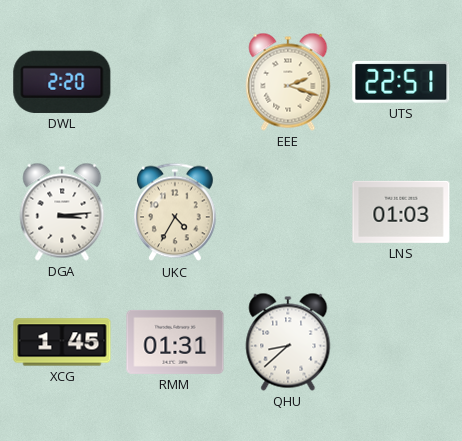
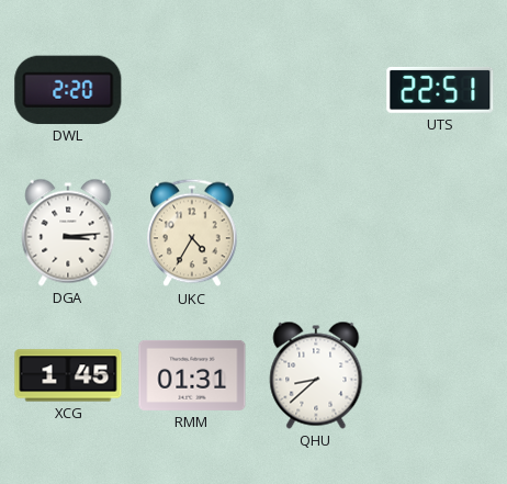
EEE: 2:18 -> none
LNS: 01:03 -> none
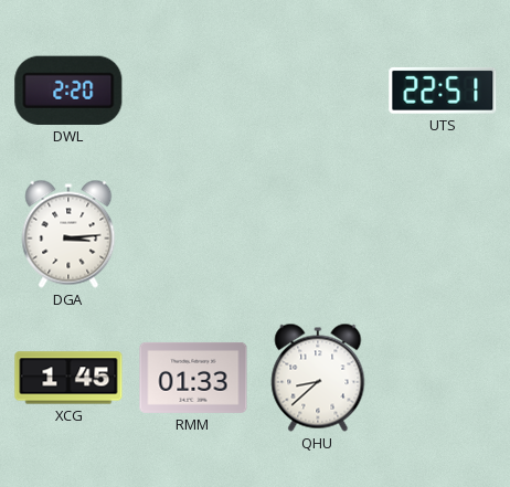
UKC: 4:35 -> none
RMM: 01:31 -> 01:33
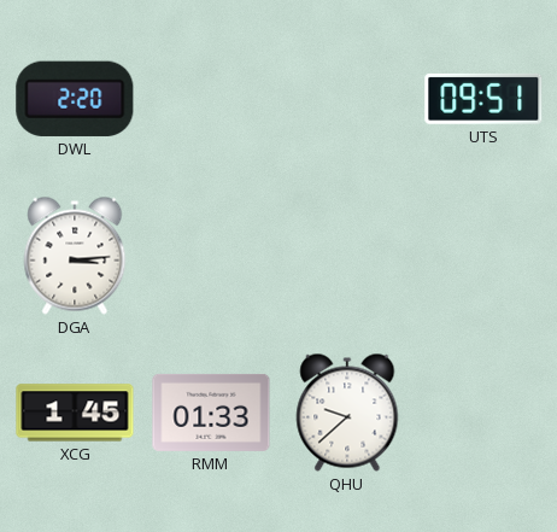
UTS: 22:51 -> 09:51
QHU: 8:38 -> 9:38
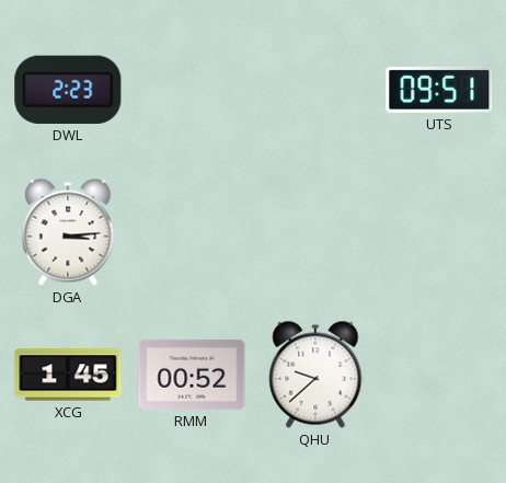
DWL: 2:20 -> 2:23
RMM: 01:33 -> 00:52
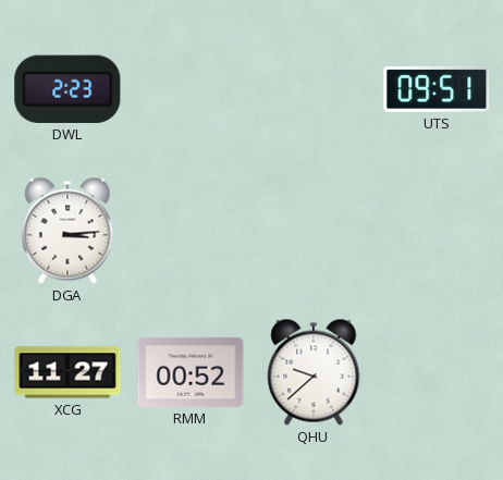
XCG: 1:45 -> 11:27
